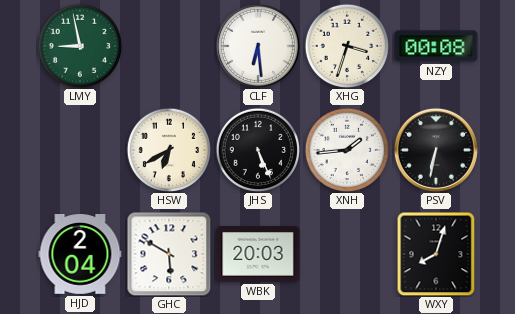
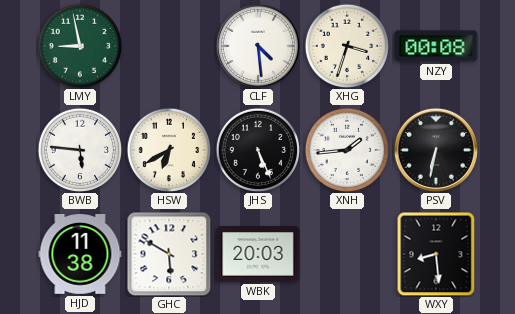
CLF: 6:29 -> 4:29
BWB: none -> 5:46
HJD: 2:04 -> 11:38
WXY: 8:03 -> 8:29
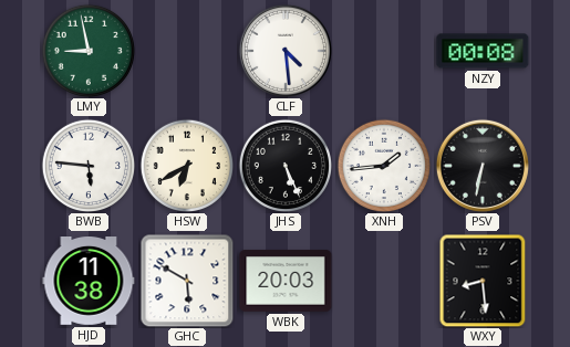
XHG: 3:33 -> none
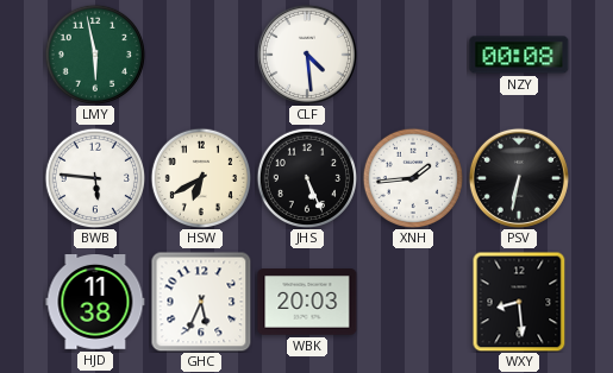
LMY: 8:58 -> 5:58
GHC: 5:50 -> 5:34
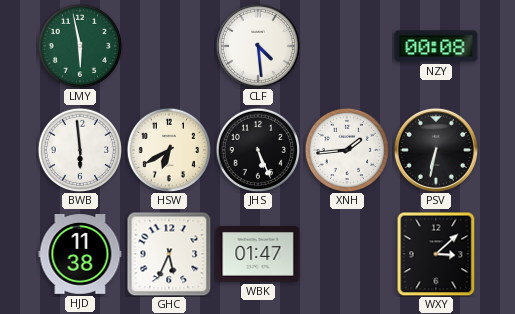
BWB: 5:46 -> 5:59
WBK: 20:03 -> 01:47
WXY: 8:29 -> 3:08
